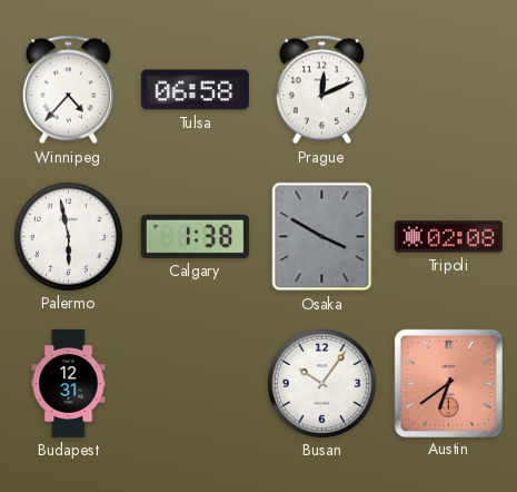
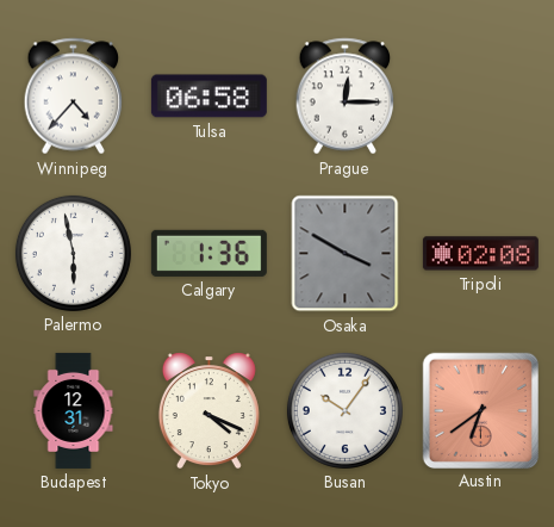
Prague: 12:11 -> 12:15
Calgary: 1:38 -> 1:36
Tokyo: none -> 4:19
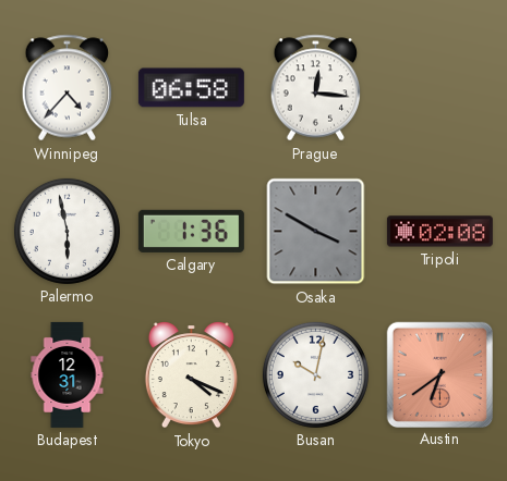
Prague: 12:15 -> 12:16
Busan: 10:06 -> 10:02
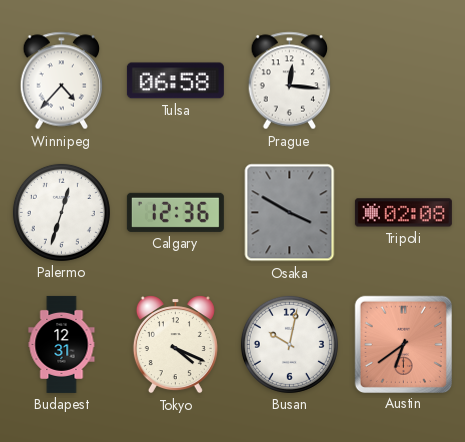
Palermo: 5:58 -> 12:33
Calgary: 1:36 -> 12:36
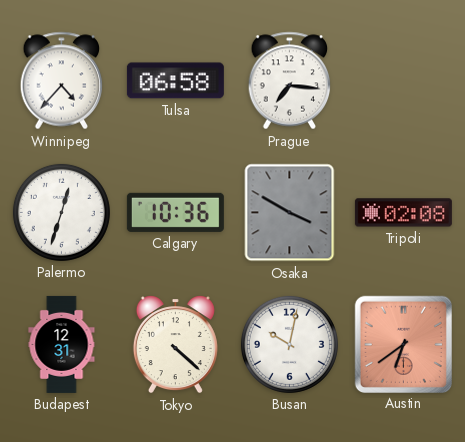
Prague: 12:16 -> 7:16
Calgary: 12:36 -> 10:36
Tokyo: 4:19 -> 4:22
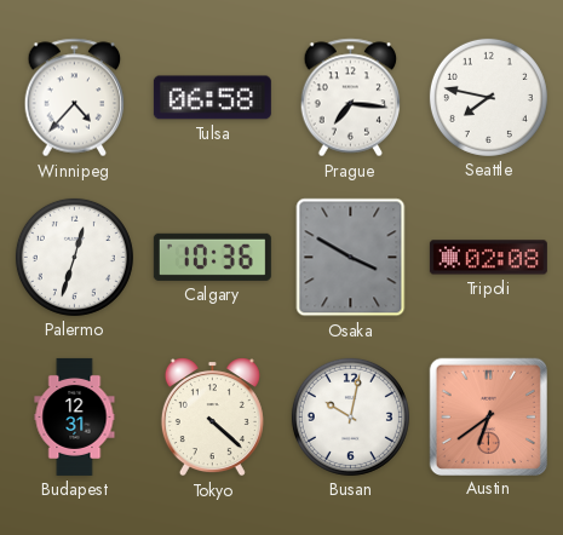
Seattle: none -> 7:47
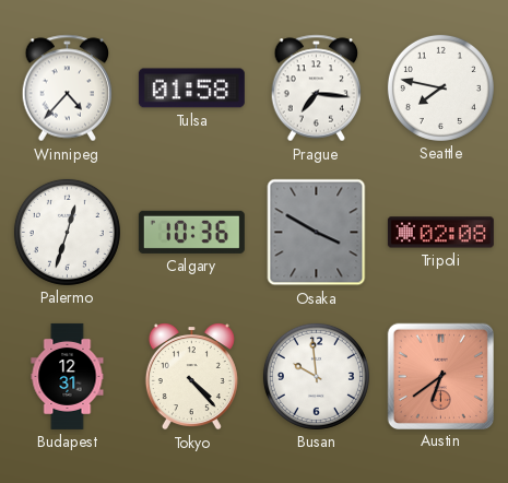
Tulsa: 06:58 -> 01:58
Tokyo: 4:22 -> 4:23
Busan: 10:02 -> 9:59
